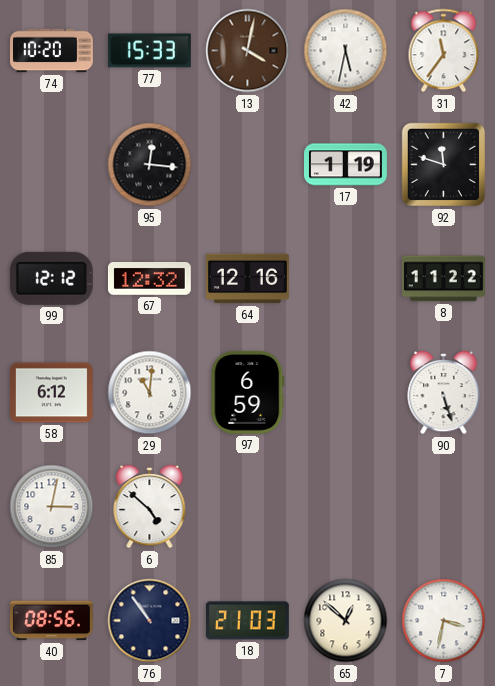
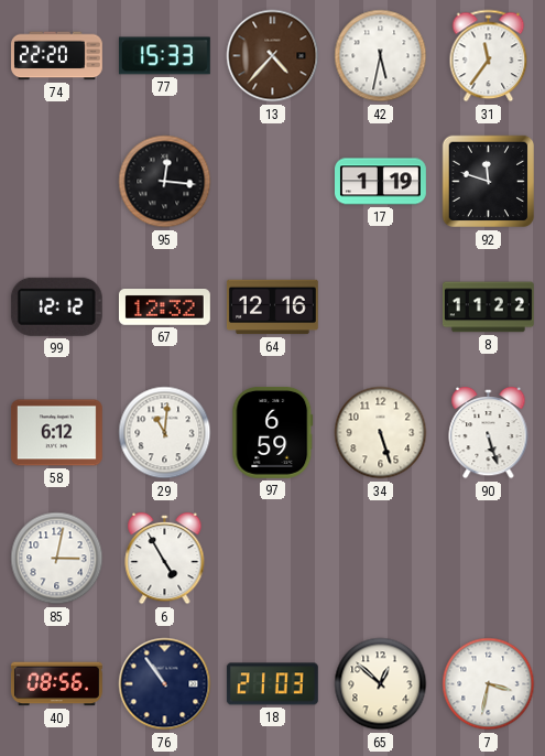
74: 10:20 -> 22:20
13: 4:02 -> 4:37
34: none -> 5:27
6: 4:52 -> 4:55
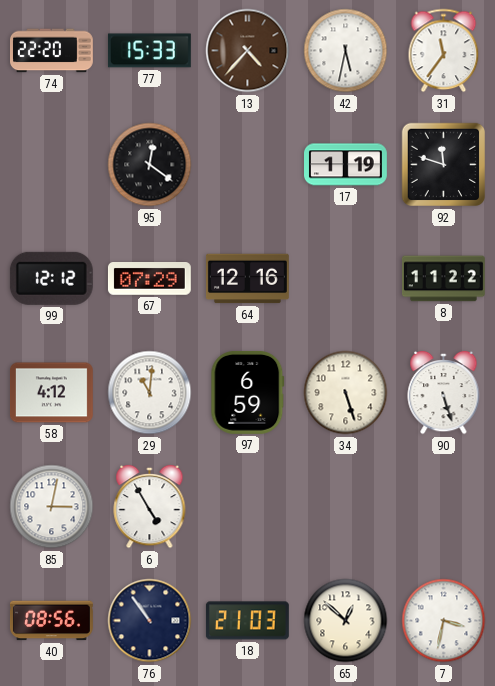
95: 12:16 -> 12:21
67: 12:32 -> 07:29
58: 6:12 -> 4:12
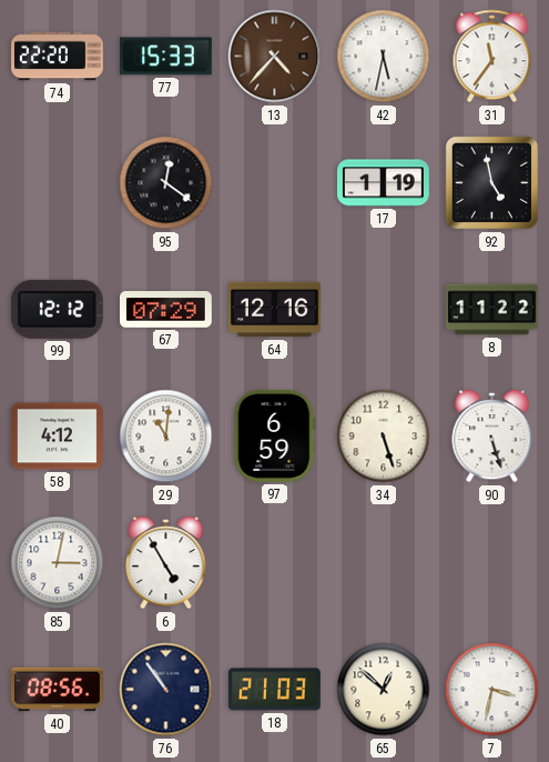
92: 11:48 -> 4:58
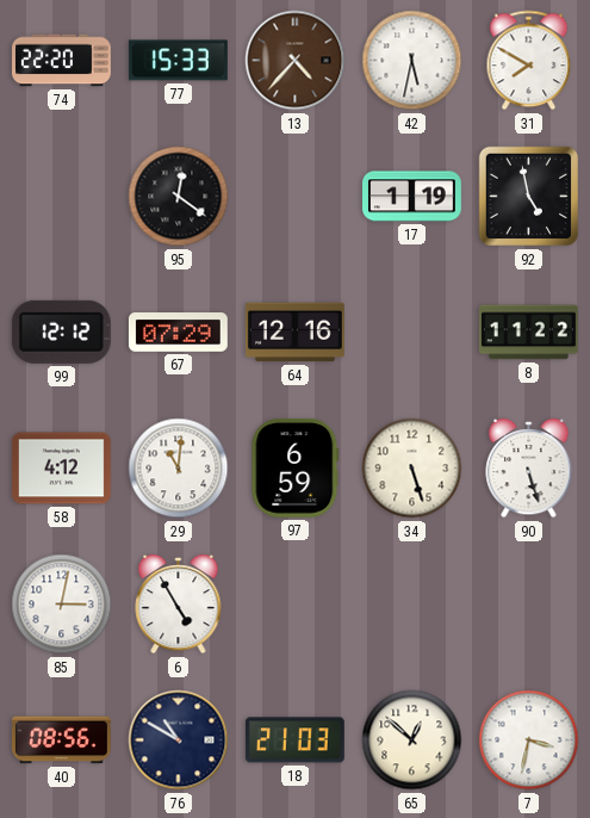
31: 11:36 -> 7:50
76: 10:54 -> 10:50
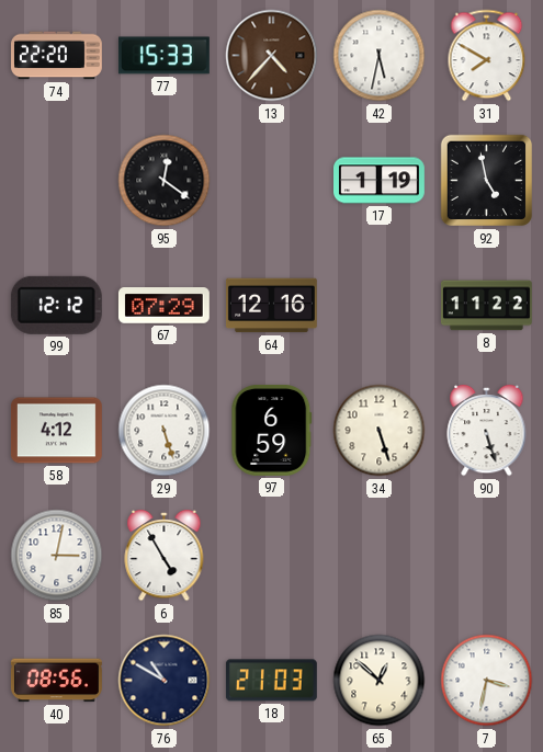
29: 11:01 -> 5:27
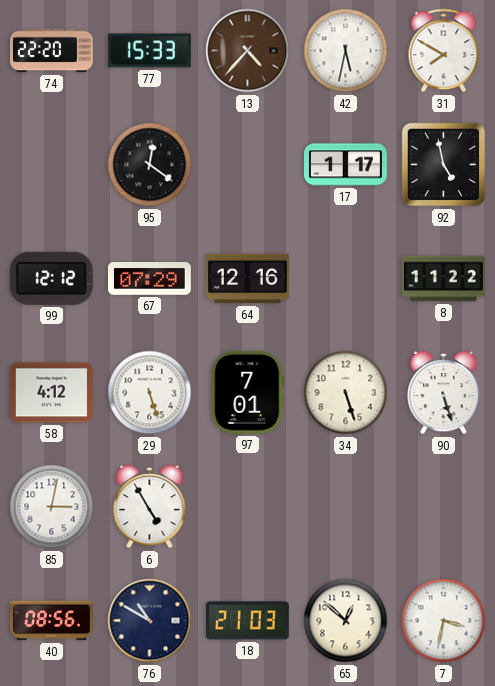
17: 1:19 -> 1:17
97: 6:59 -> 7:01
